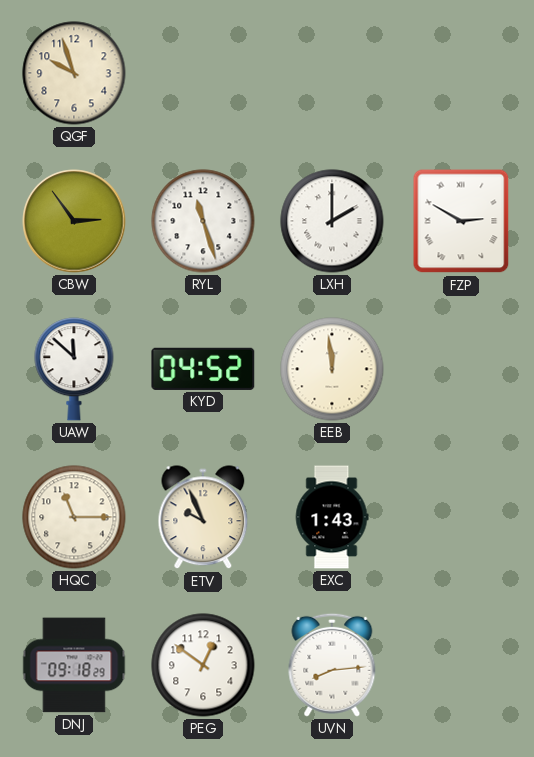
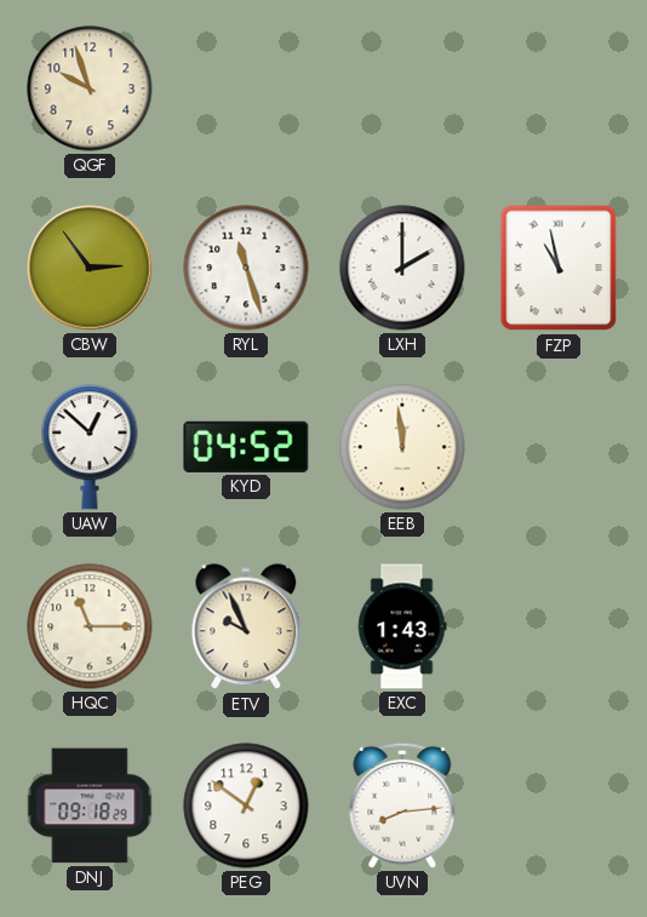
FZP: 2:50 -> 10:58
UAW: 11:52 -> 12:52
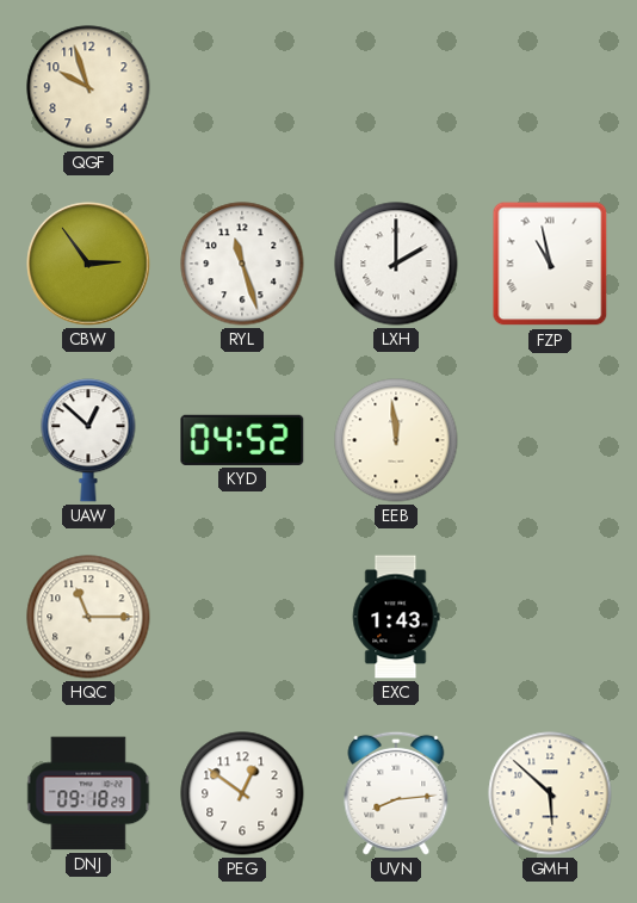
ETV: 9:56 -> none
GMH: none -> 5:52
